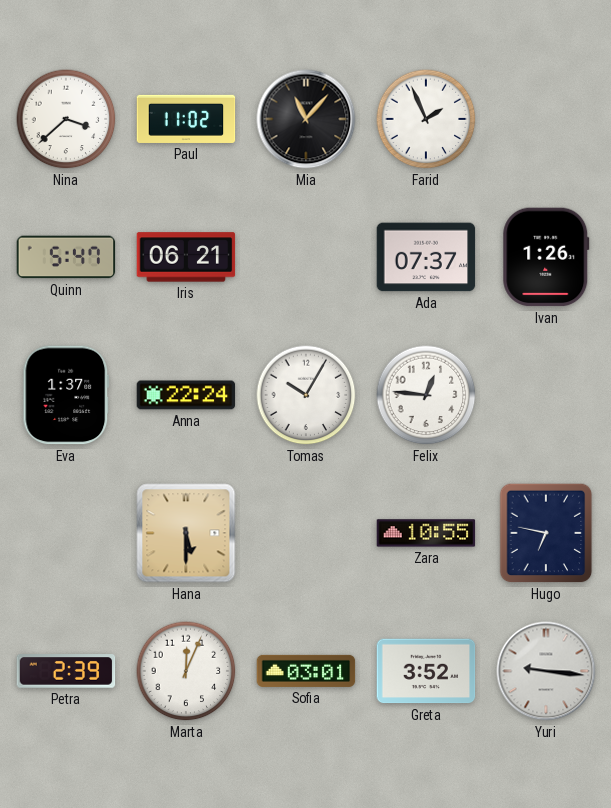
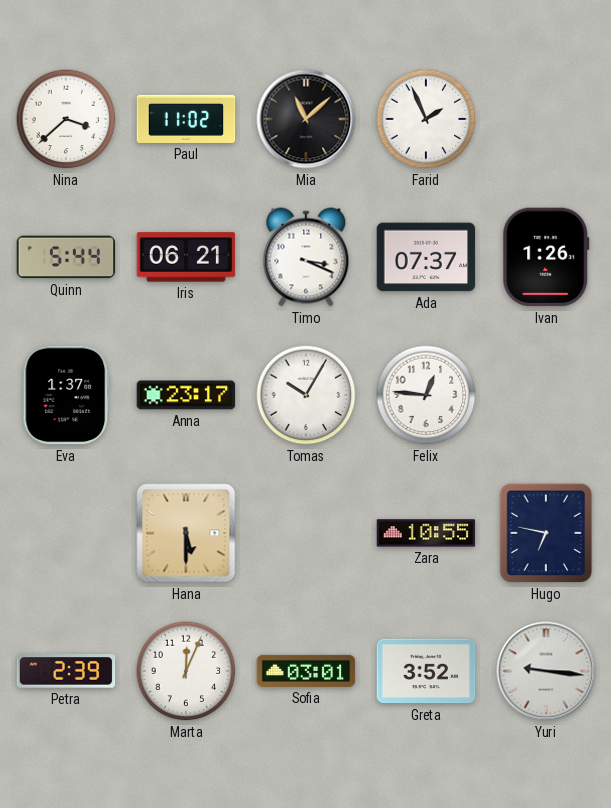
Mia: 11:07 -> 11:08
Quinn: 5:47 -> 5:44
Timo: none -> 3:19
Anna: 22:24 -> 23:17
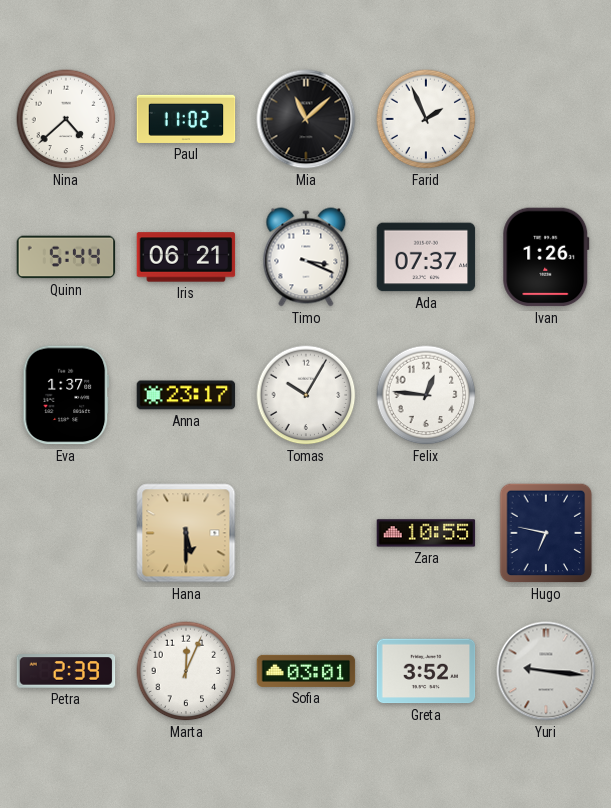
Nina: 3:38 -> 4:38
